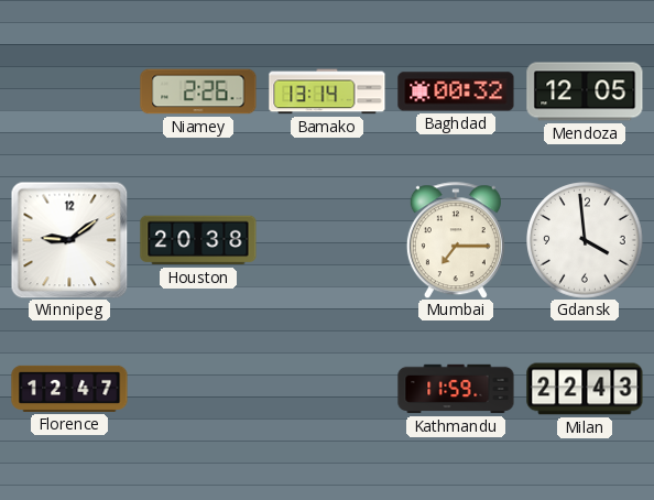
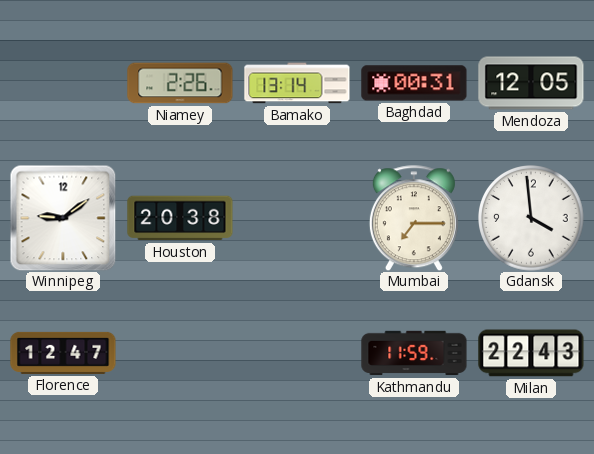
Baghdad: 00:32 -> 00:31
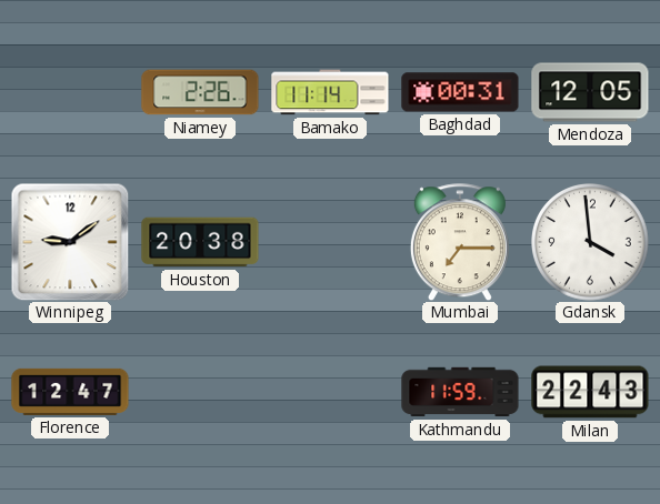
Bamako: 13:14 -> 11:14
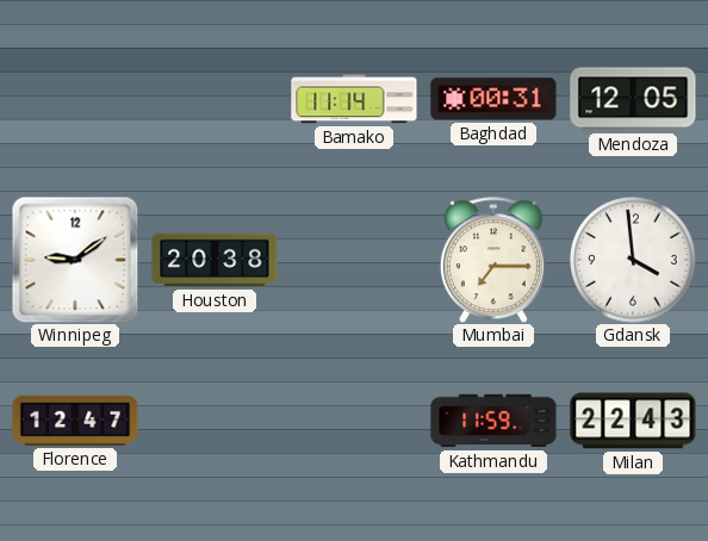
Niamey: 2:26 -> none
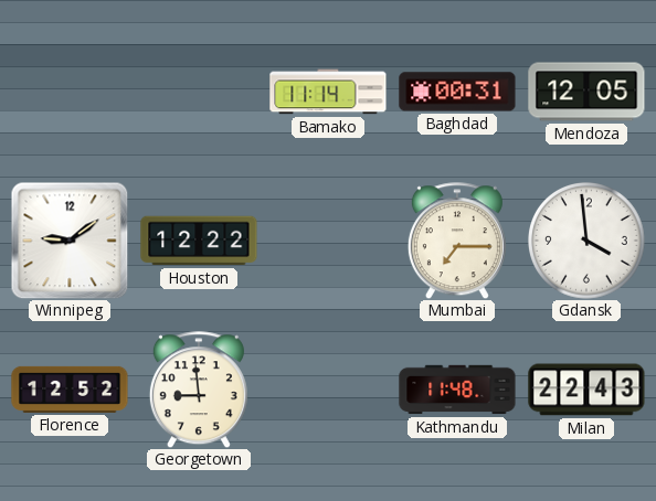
Houston: 20:38 -> 12:22
Florence: 12:47 -> 12:52
Georgetown: none -> 8:59
Kathmandu: 11:59 -> 11:48
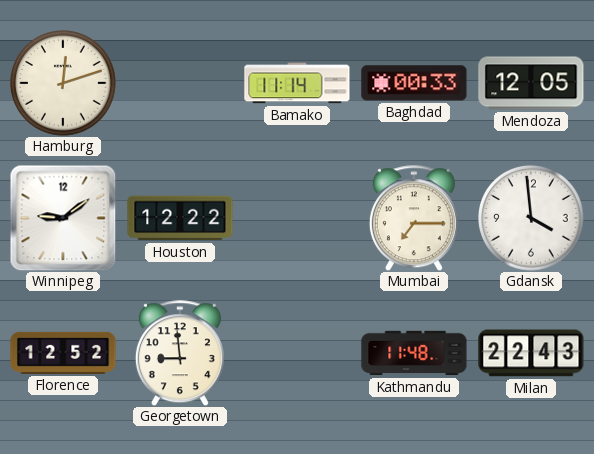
Hamburg: none -> 12:12
Baghdad: 00:31 -> 00:33
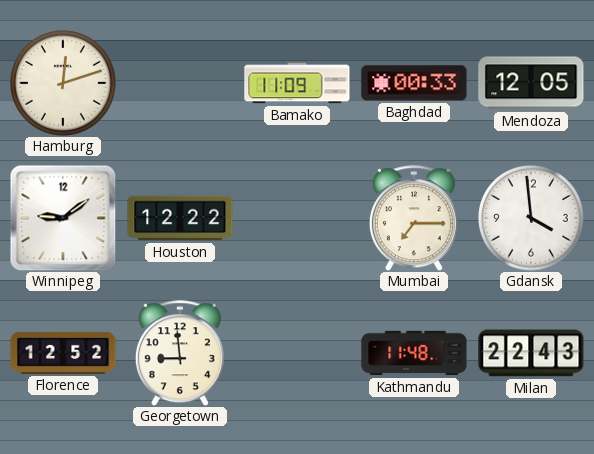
Bamako: 11:14 -> 11:09
